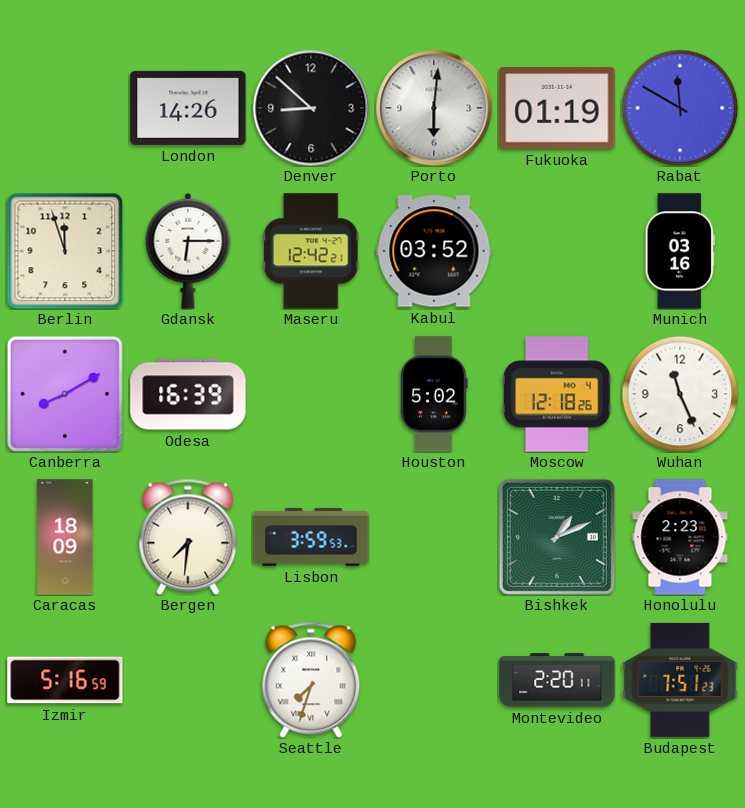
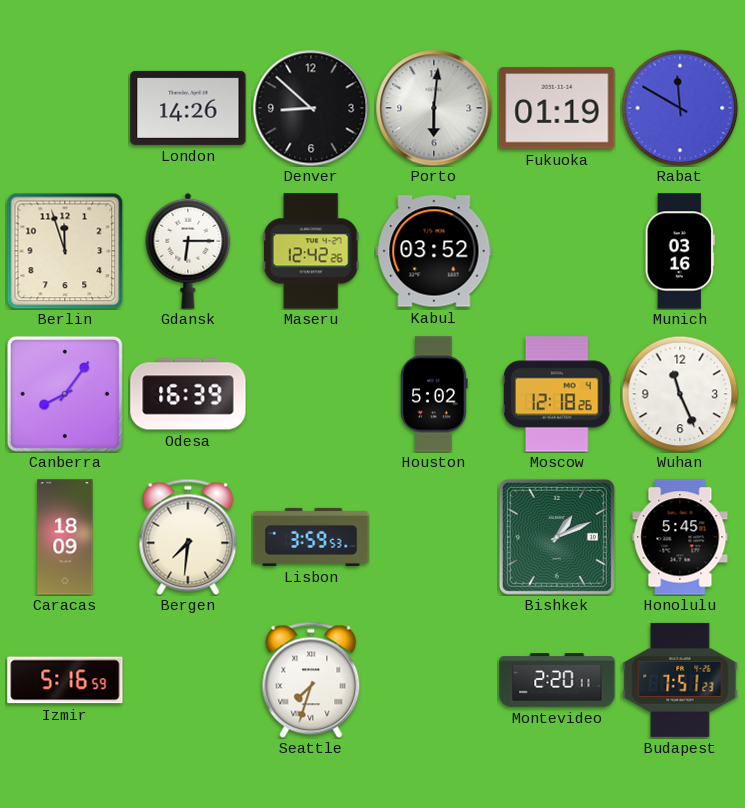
Maseru: 12:42:21 -> 12:42:26
Canberra: 8:10 -> 8:06
Honolulu: 2:23 -> 5:45
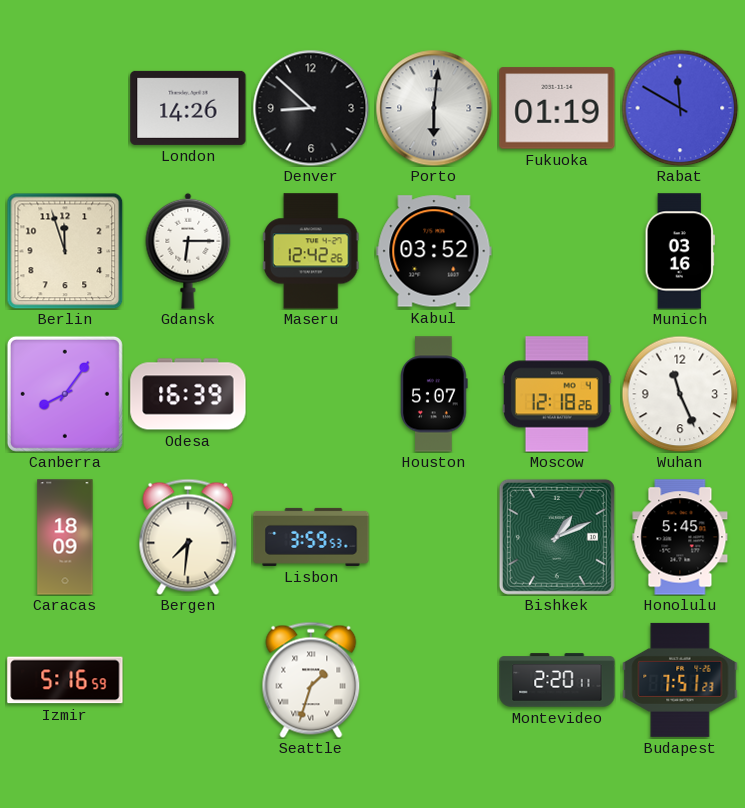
Houston: 5:02 -> 5:07
Seattle: 7:33 -> 1:33
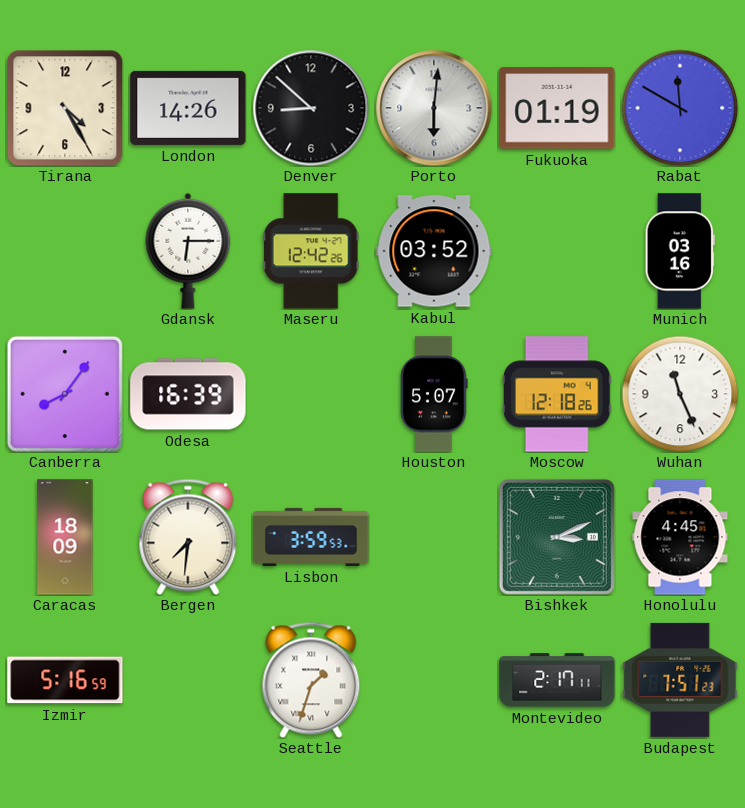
Tirana: none -> 4:25
Berlin: 11:57 -> none
Bishkek: 1:11 -> 3:11
Honolulu: 5:45 -> 4:45
Montevideo: 2:20 -> 2:17
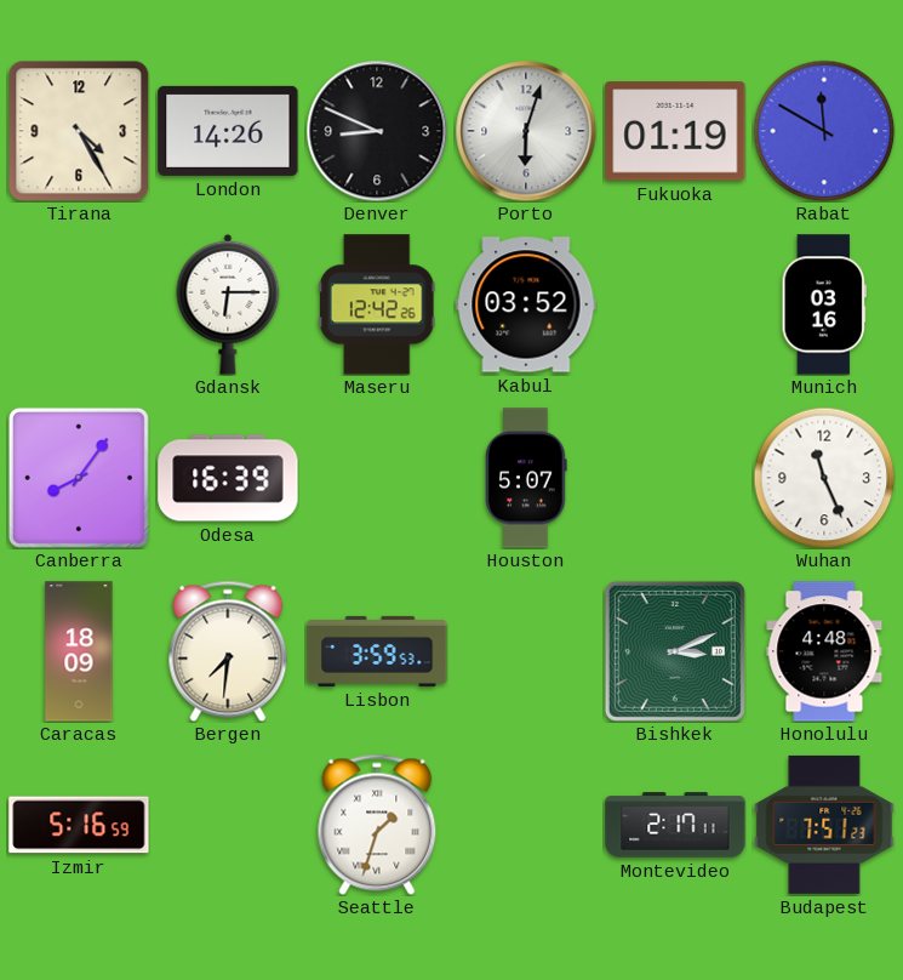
Denver: 8:52 -> 8:49
Porto: 6:01 -> 6:03
Moscow: 12:18 -> none
Honolulu: 4:45 -> 4:48
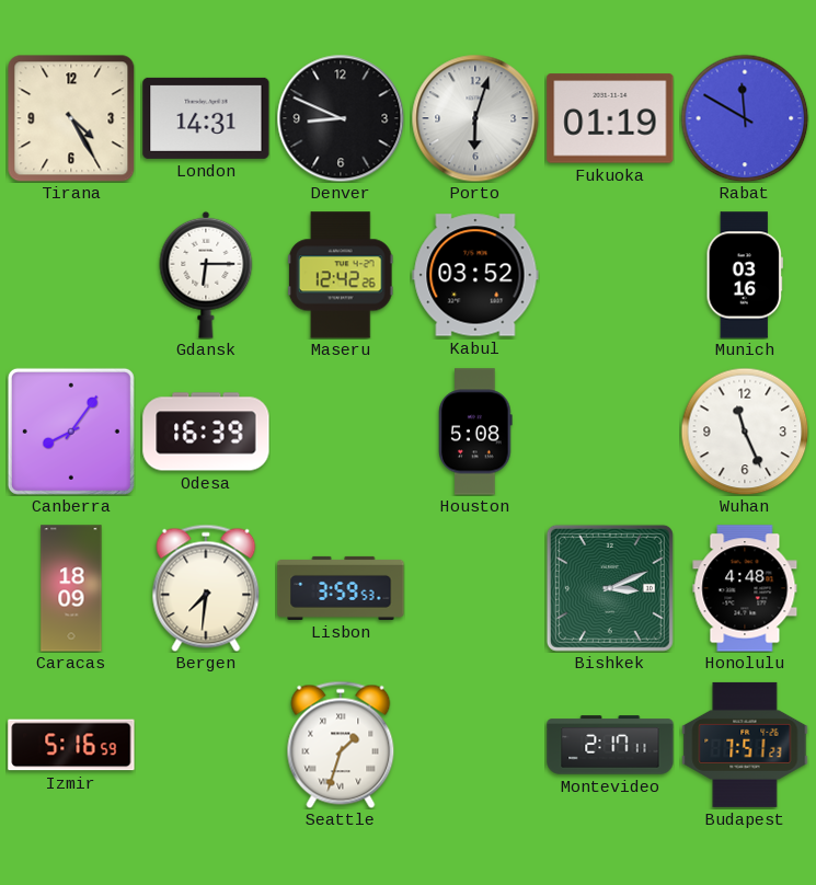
London: 14:26 -> 14:31
Houston: 5:07 -> 5:08
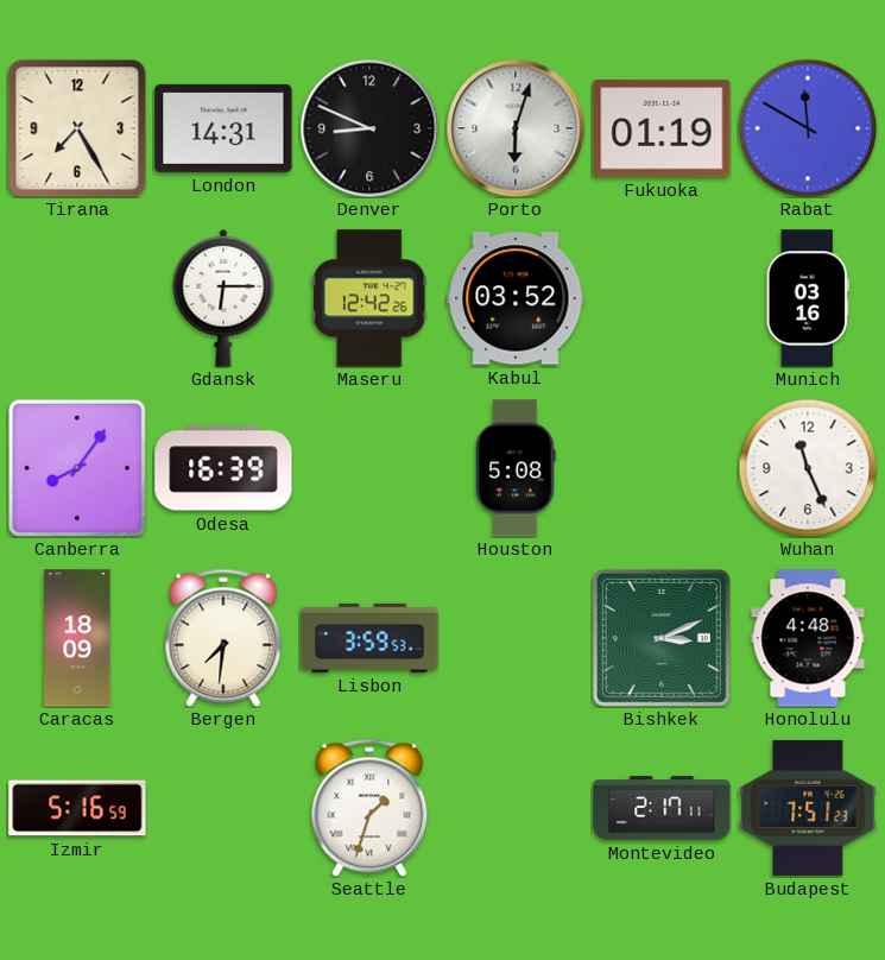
Tirana: 4:25 -> 7:25
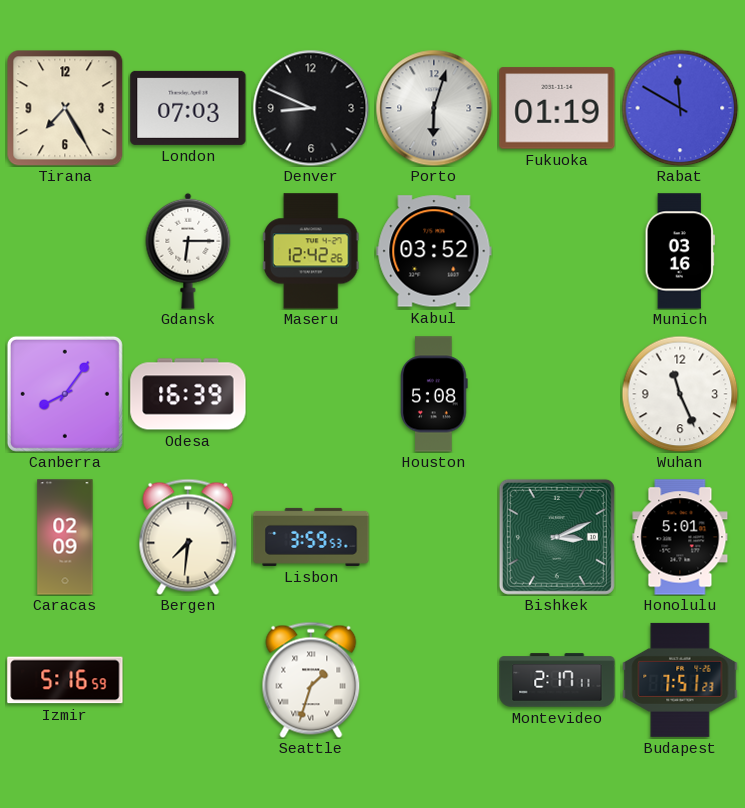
London: 14:31 -> 07:03
Caracas: 18:09 -> 02:09
Honolulu: 4:48 -> 5:01
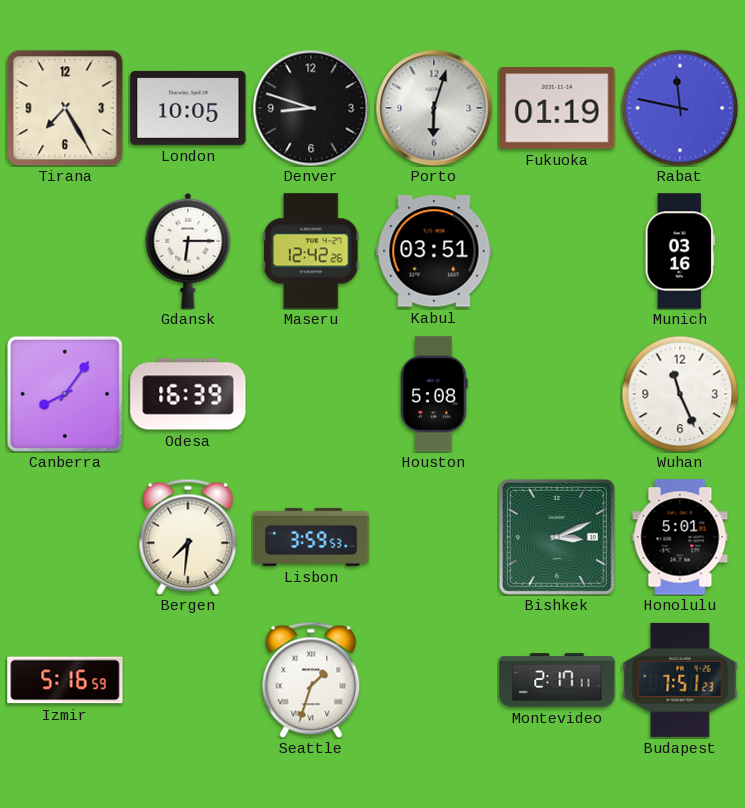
London: 07:03 -> 10:05
Denver: 8:49 -> 8:48
Rabat: 11:50 -> 11:47
Kabul: 03:52 -> 03:51
Caracas: 02:09 -> none
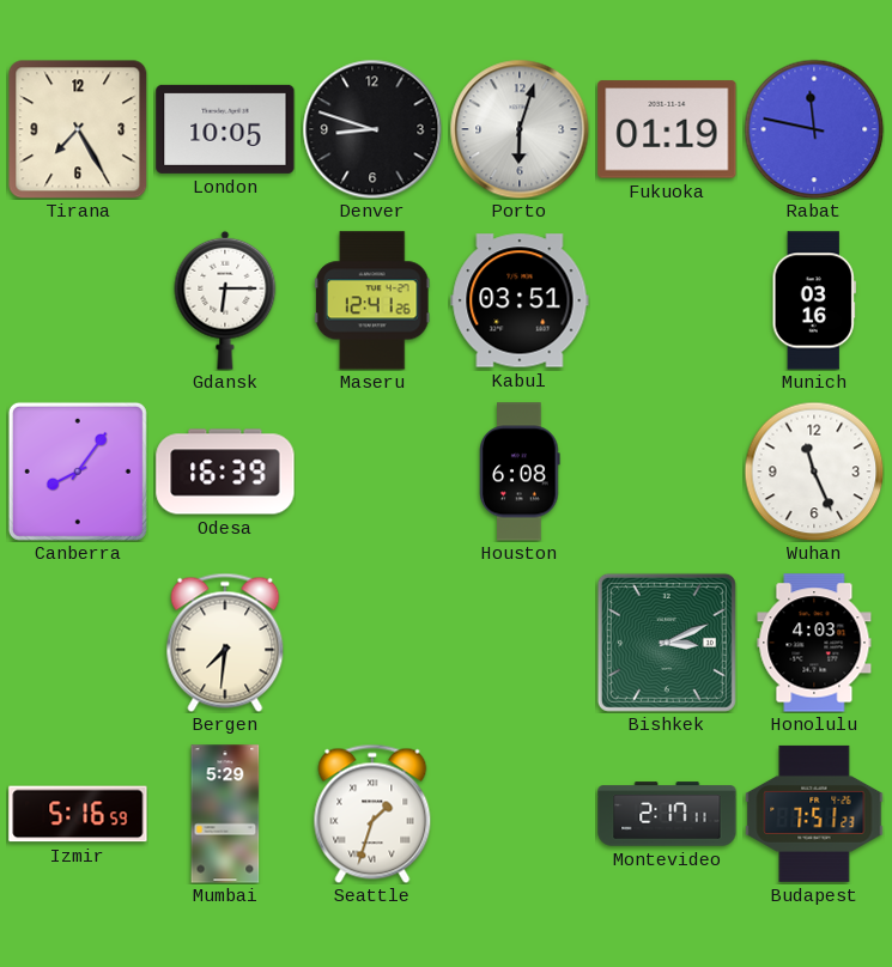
Maseru: 12:42 -> 12:41
Houston: 5:08 -> 6:08
Lisbon: 3:59 -> none
Honolulu: 5:01 -> 4:03
Mumbai: none -> 5:29
